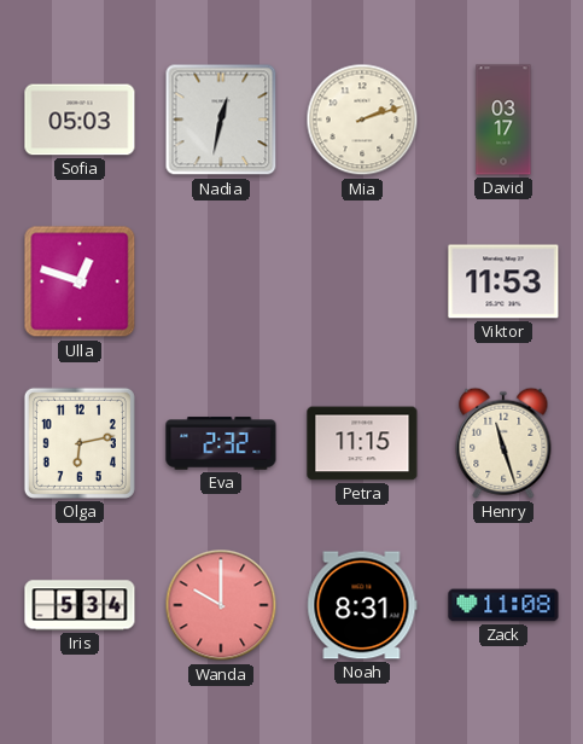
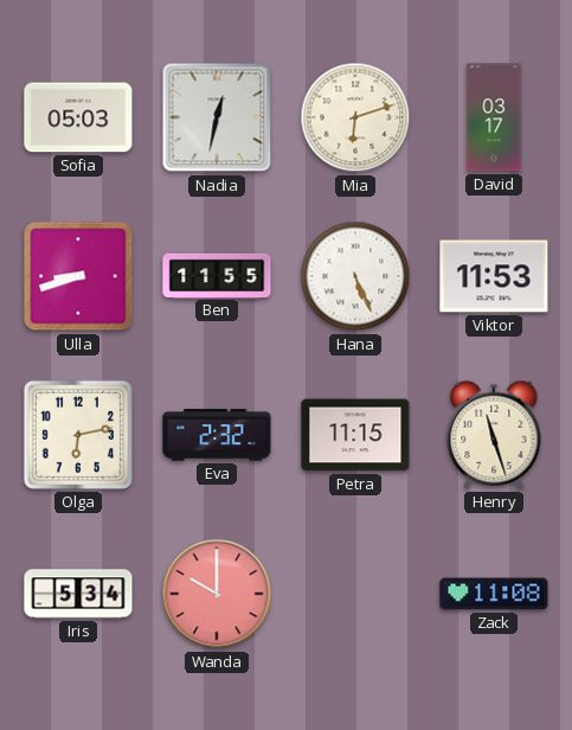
Mia: 2:12 -> 6:12
Ulla: 12:48 -> 8:42
Ben: none -> 11:55
Hana: none -> 5:26
Noah: 8:31 -> none
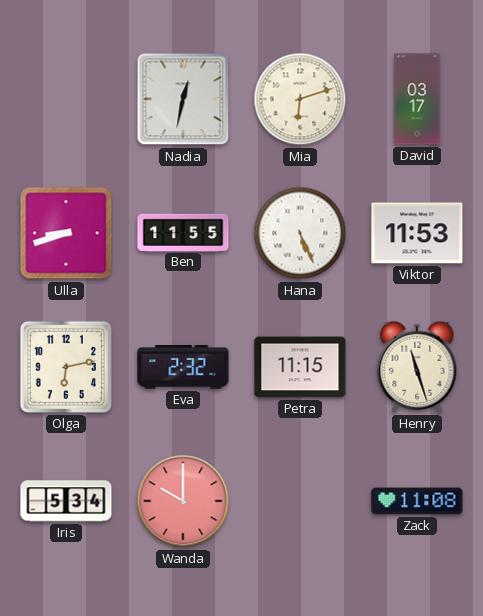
Sofia: 05:03 -> none
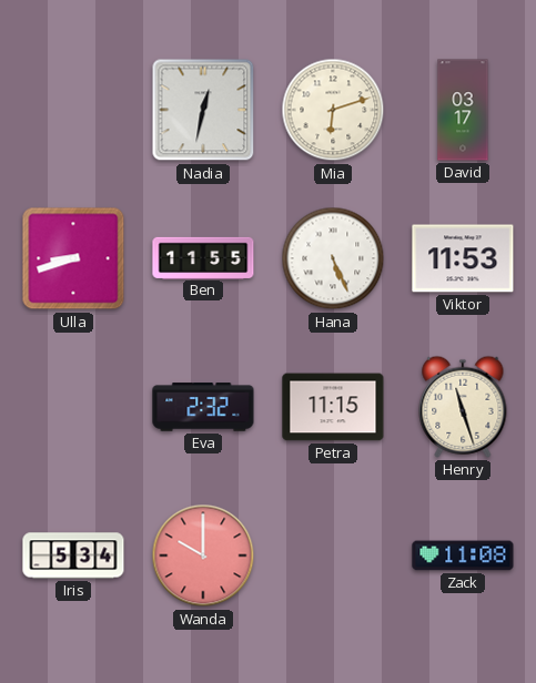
Olga: 6:13 -> none
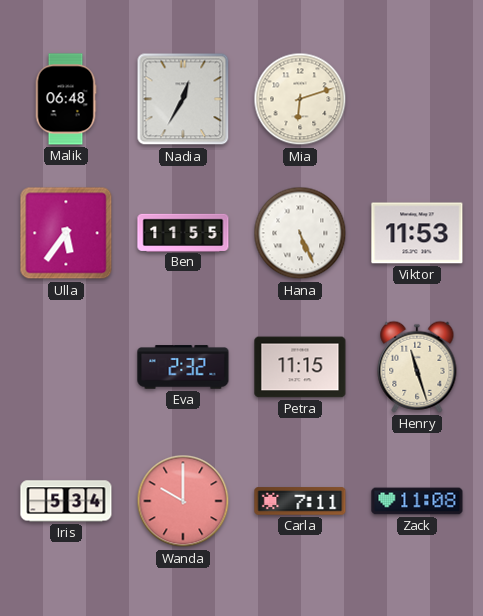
Malik: none -> 06:48
Nadia: 12:32 -> 12:35
David: 03:17 -> none
Ulla: 8:42 -> 5:36
Carla: none -> 7:11
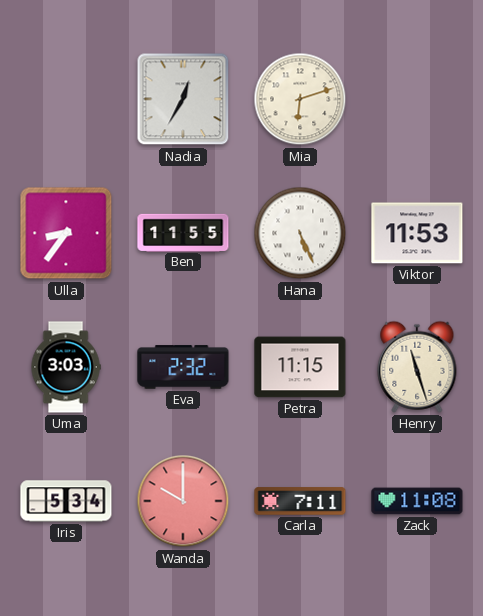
Malik: 06:48 -> none
Ulla: 5:36 -> 8:36
Uma: none -> 3:03
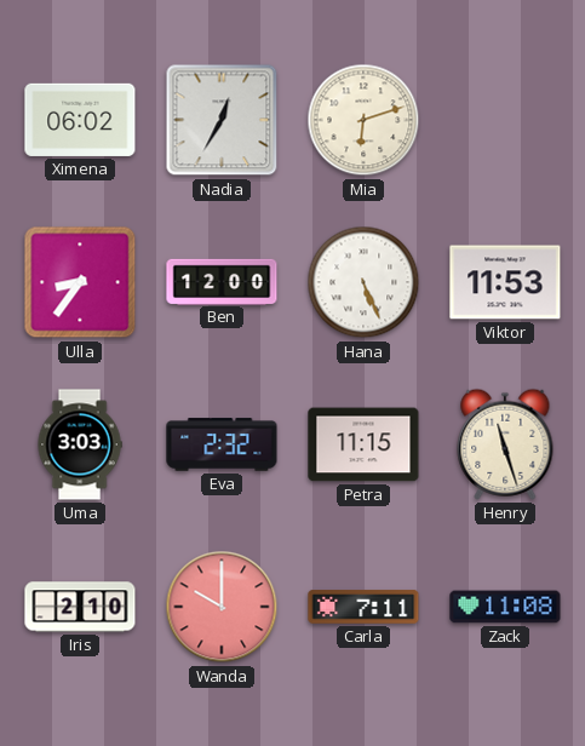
Ximena: none -> 06:02
Ben: 11:55 -> 12:00
Iris: 5:34 -> 2:10
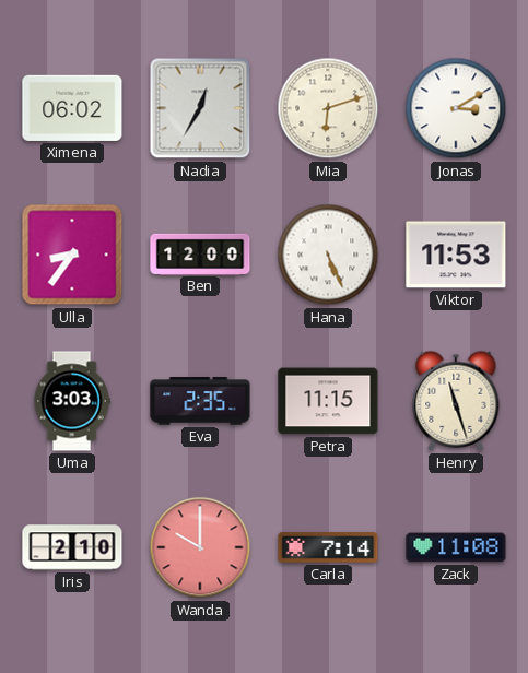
Jonas: none -> 3:10
Eva: 2:32 -> 2:35
Carla: 7:11 -> 7:14
